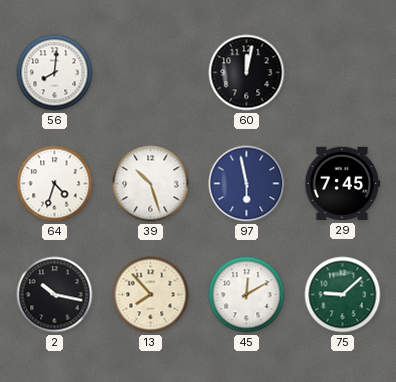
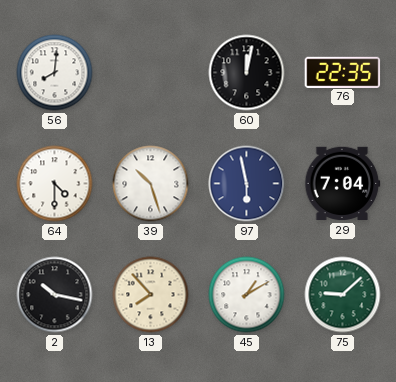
76: none -> 22:35
64: 4:33 -> 4:30
29: 7:45 -> 7:04
45: 12:10 -> 1:10
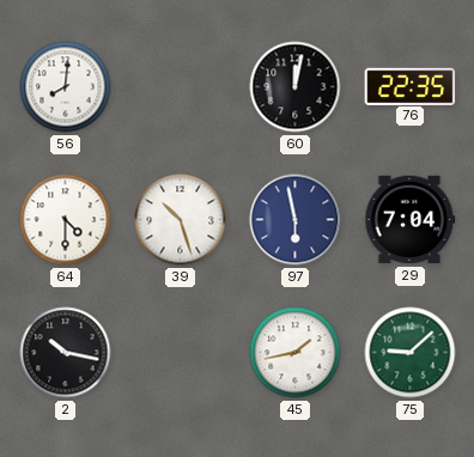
13: 7:53 -> none
45: 1:10 -> 1:43
